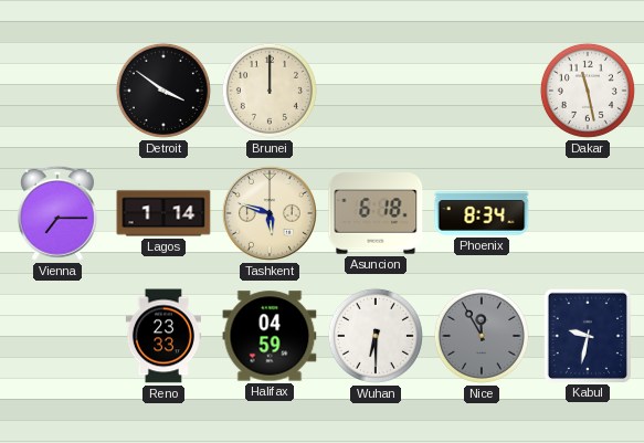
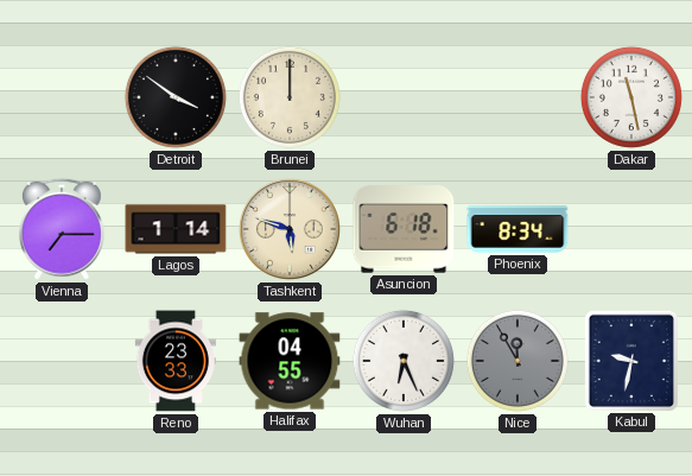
Halifax: 04:59 -> 04:55
Wuhan: 6:30 -> 6:26
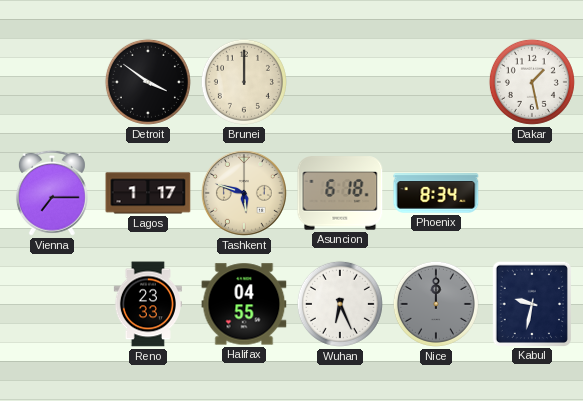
Dakar: 11:28 -> 1:28
Lagos: 1:14 -> 1:17
Nice: 11:55 -> 12:00
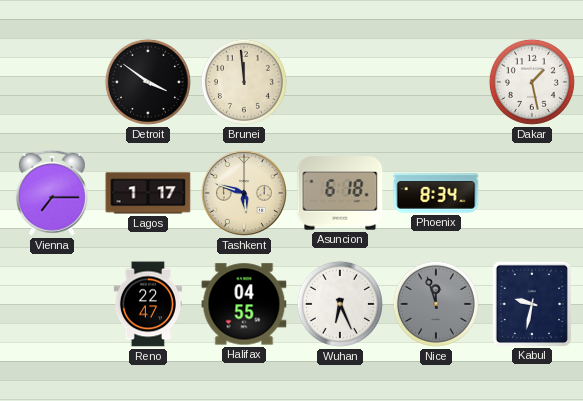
Brunei: 12:00 -> 11:59
Reno: 23:33 -> 22:47
Nice: 12:00 -> 11:57
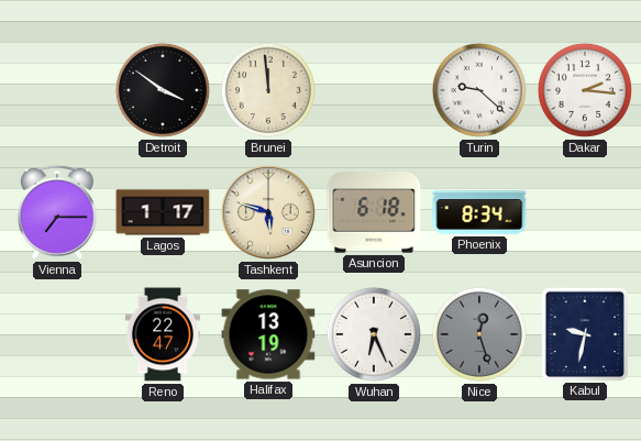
Turin: none -> 9:22
Dakar: 1:28 -> 2:16
Halifax: 04:55 -> 13:19
Nice: 11:57 -> 12:27
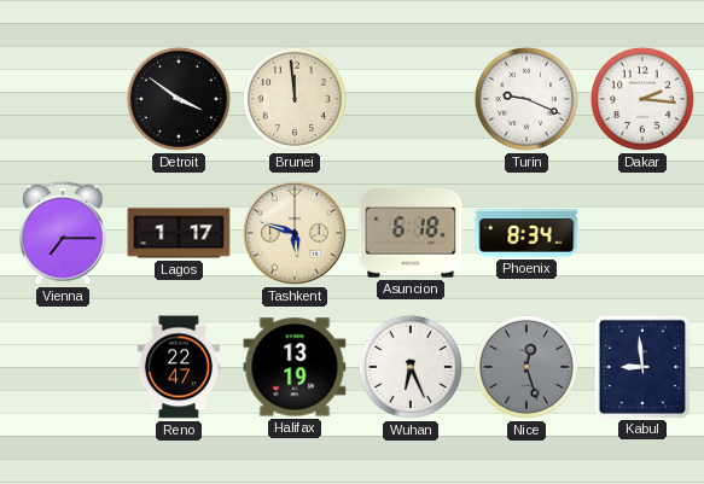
Turin: 9:22 -> 9:19
Kabul: 9:32 -> 8:59
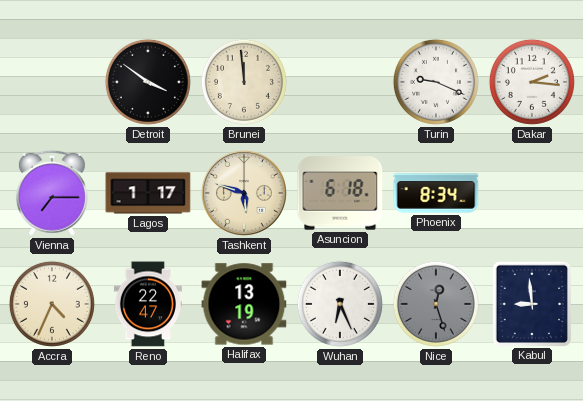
Accra: none -> 4:34
